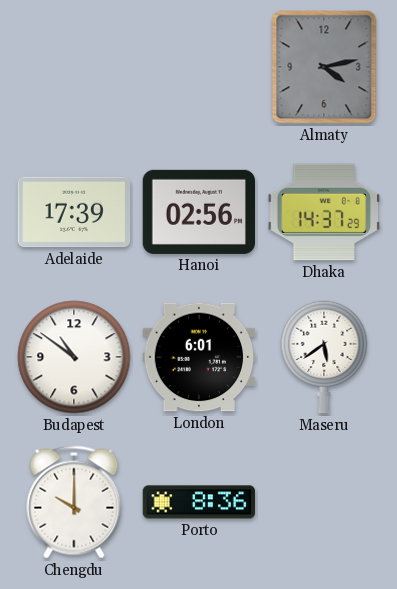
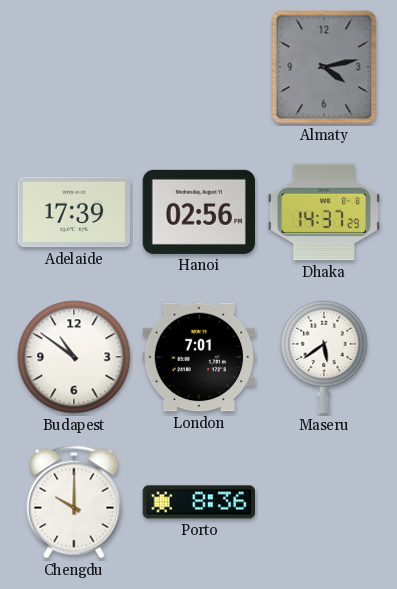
London: 6:01 -> 7:01
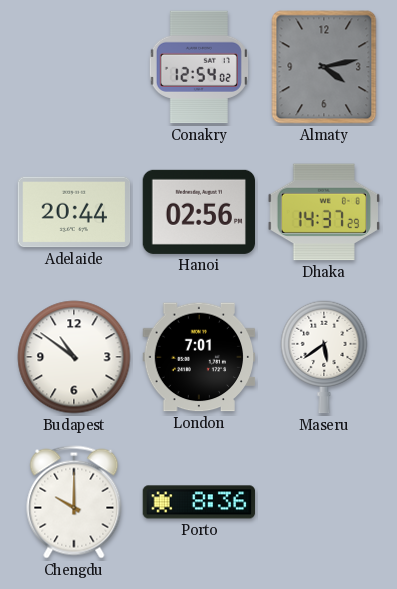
Conakry: none -> 12:54
Adelaide: 17:39 -> 20:44
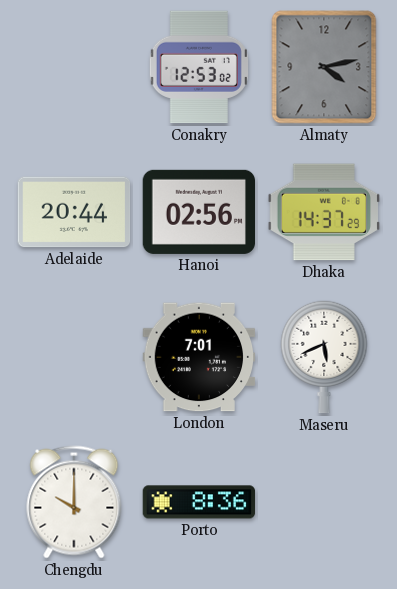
Conakry: 12:54 -> 12:53
Budapest: 10:51 -> none
Maseru: 5:39 -> 5:41
